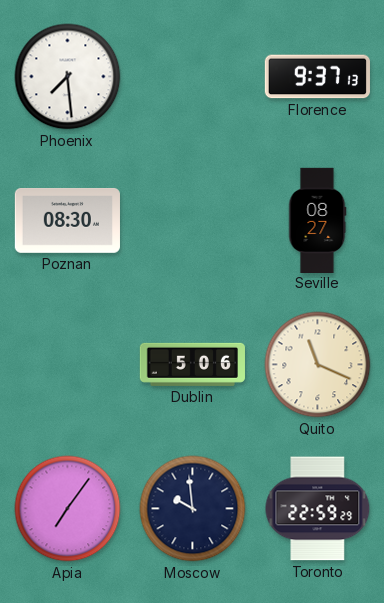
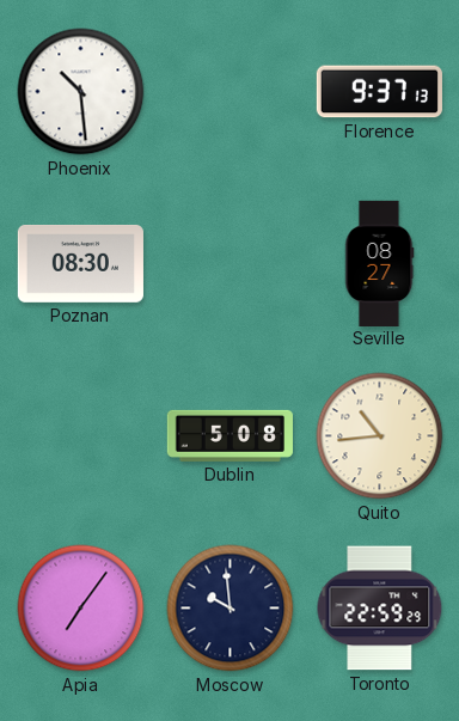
Phoenix: 7:29 -> 10:29
Dublin: 5:06 -> 5:08
Quito: 11:19 -> 10:44
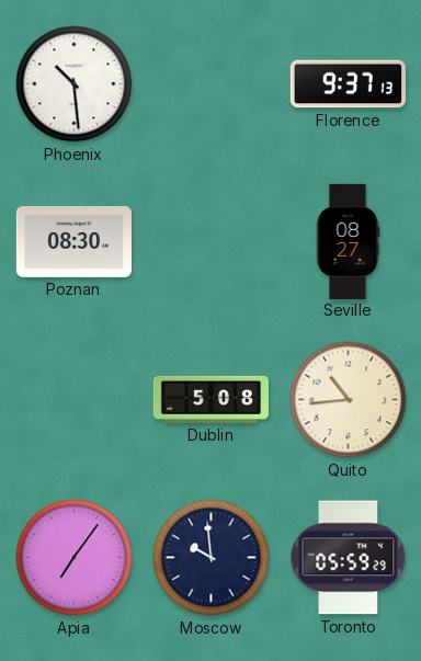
Toronto: 22:59 -> 05:59
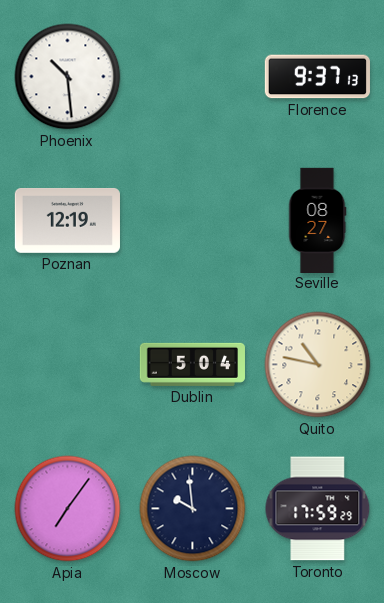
Poznan: 08:30 -> 12:19
Dublin: 5:08 -> 5:04
Quito: 10:44 -> 10:47
Toronto: 05:59 -> 17:59
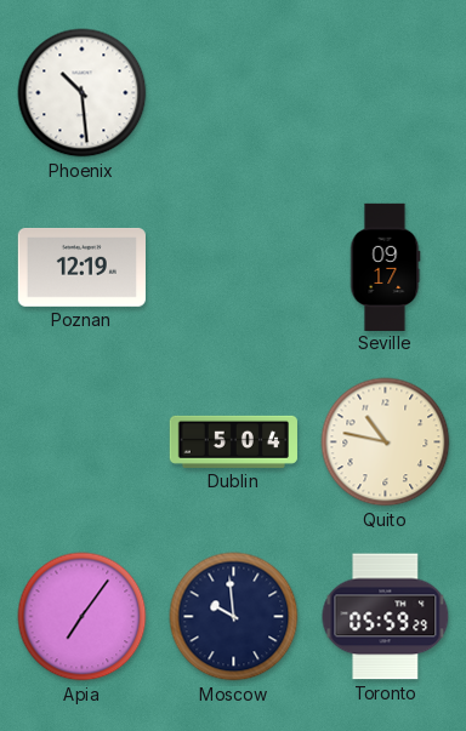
Florence: 9:37 -> none
Seville: 08:27 -> 09:17
Toronto: 17:59 -> 05:59
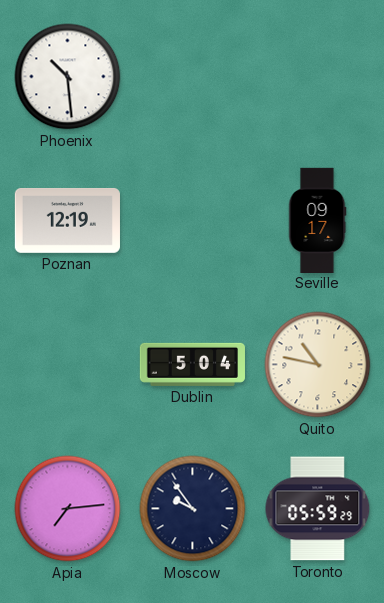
Apia: 7:06 -> 7:14
Moscow: 9:59 -> 9:54
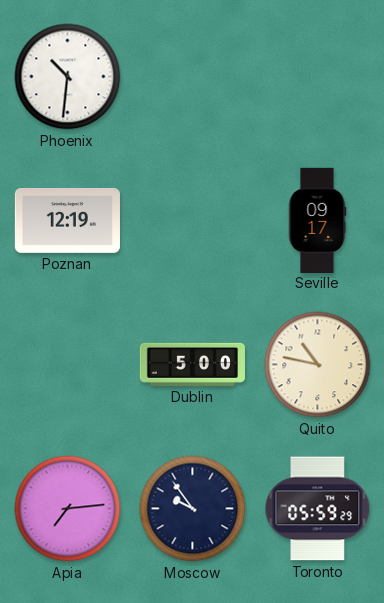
Phoenix: 10:29 -> 10:31
Dublin: 5:04 -> 5:00
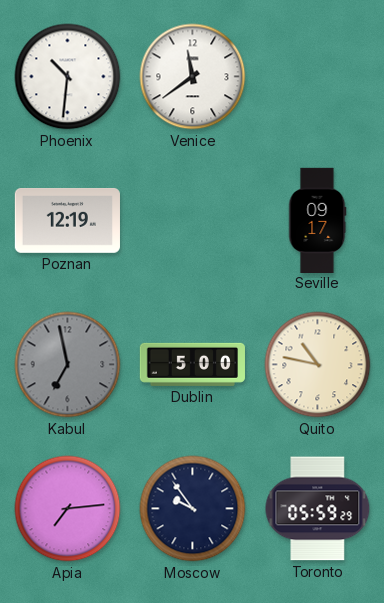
Venice: none -> 11:39
Kabul: none -> 6:58
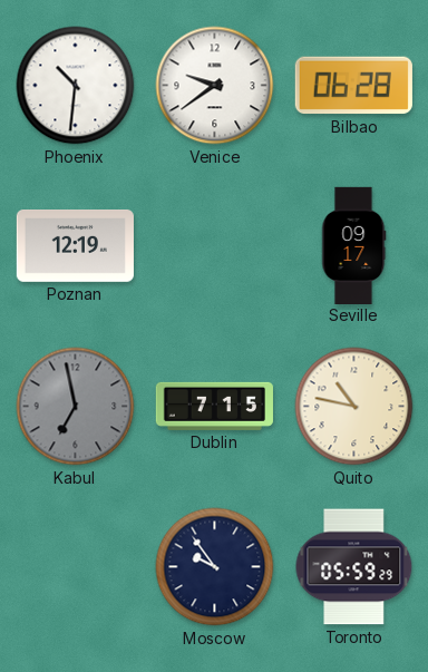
Venice: 11:39 -> 9:39
Bilbao: none -> 06:28
Dublin: 5:00 -> 7:15
Apia: 7:14 -> none
